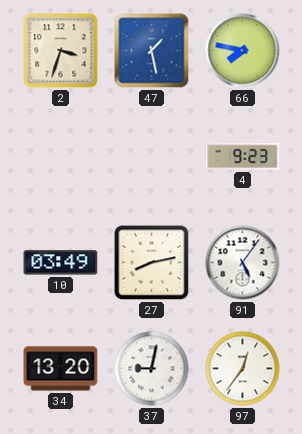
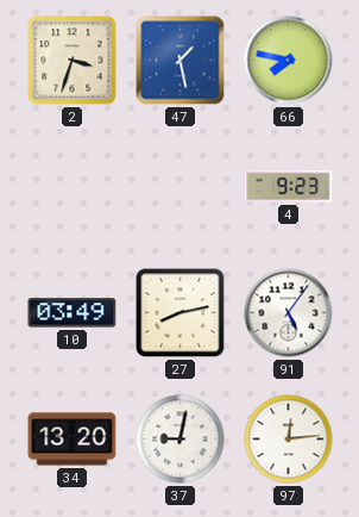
97: 12:36 -> 12:14
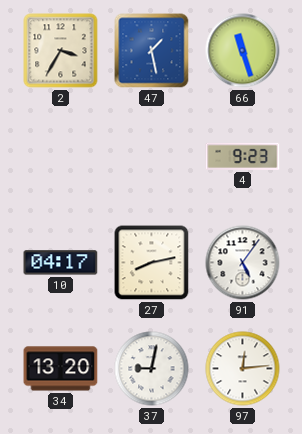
2: 3:33 -> 3:35
66: 7:47 -> 11:27
10: 03:49 -> 04:17
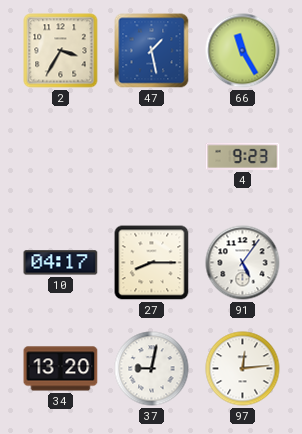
66: 11:27 -> 11:25
27: 8:13 -> 8:15
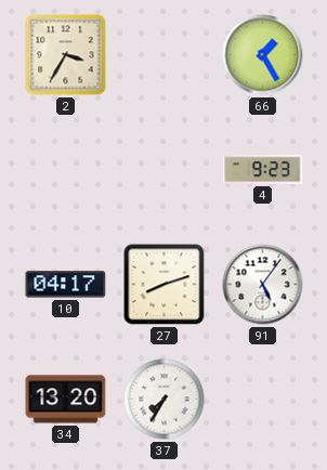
47: 1:28 -> none
66: 11:25 -> 1:25
27: 8:15 -> 8:12
37: 9:02 -> 7:35
97: 12:14 -> none
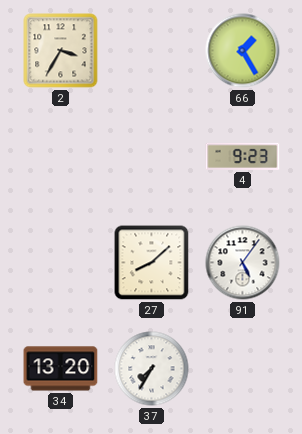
10: 04:17 -> none
27: 8:12 -> 8:08
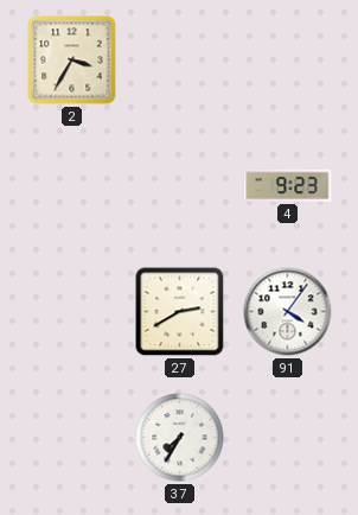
66: 1:25 -> none
27: 8:08 -> 2:40
91: 5:06 -> 4:06
34: 13:20 -> none
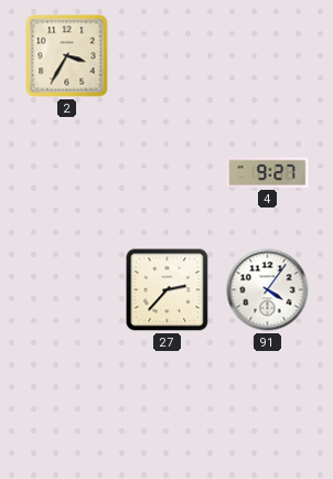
4: 9:23 -> 9:27
27: 2:40 -> 2:37
37: 7:35 -> none
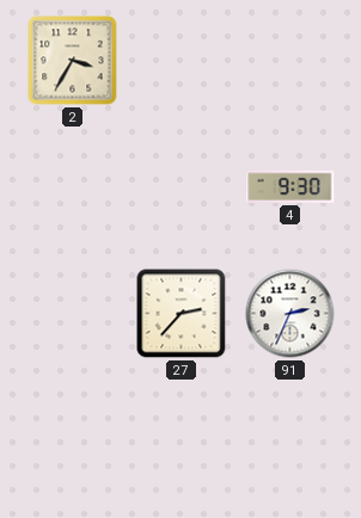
4: 9:27 -> 9:30
91: 4:06 -> 2:34
